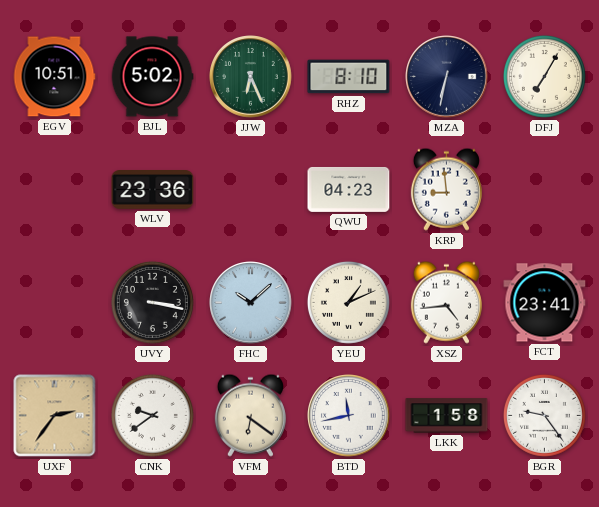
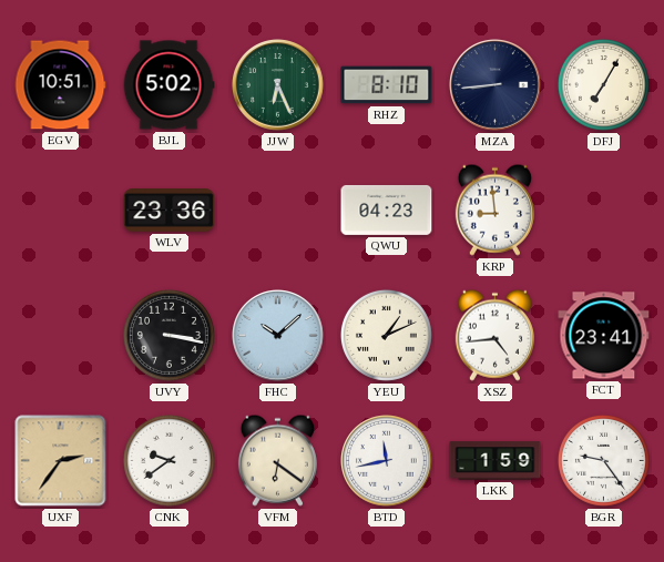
MZA: 6:32 -> 8:44
LKK: 1:58 -> 1:59
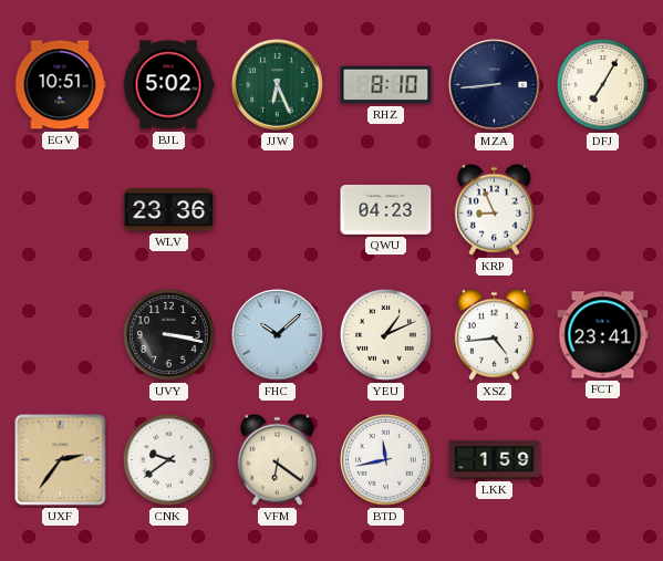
KRP: 8:59 -> 8:56
BGR: 9:24 -> none
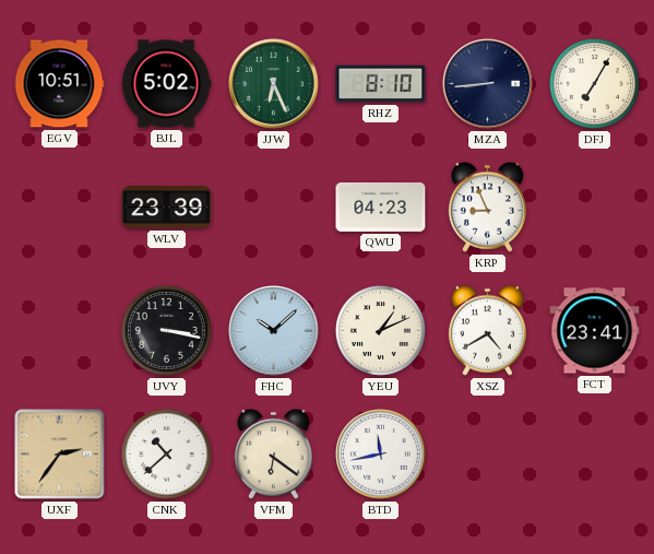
WLV: 23:36 -> 23:39
XSZ: 4:44 -> 4:40
CNK: 9:39 -> 10:38
LKK: 1:59 -> none
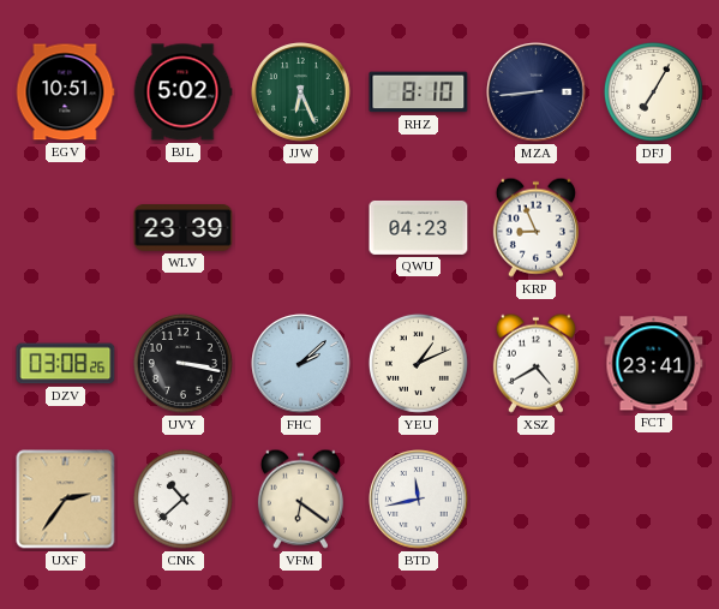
DZV: none -> 03:08
FHC: 10:08 -> 2:08
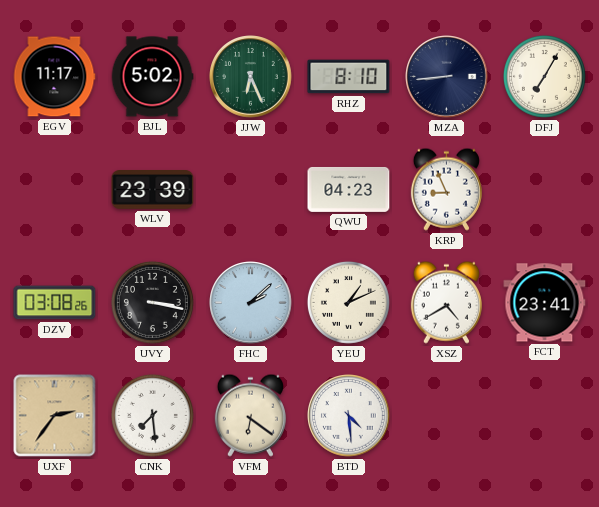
EGV: 10:51 -> 11:17
CNK: 10:38 -> 7:29
BTD: 11:43 -> 4:29
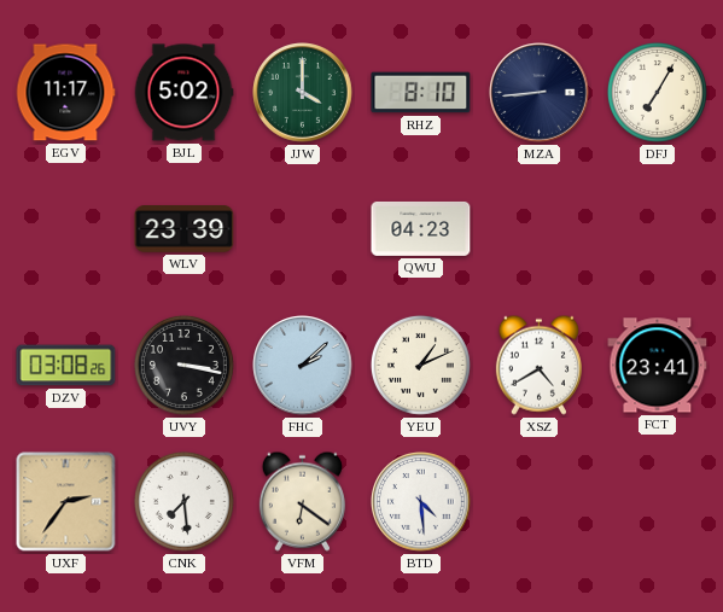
JJW: 6:26 -> 4:00
KRP: 8:56 -> none
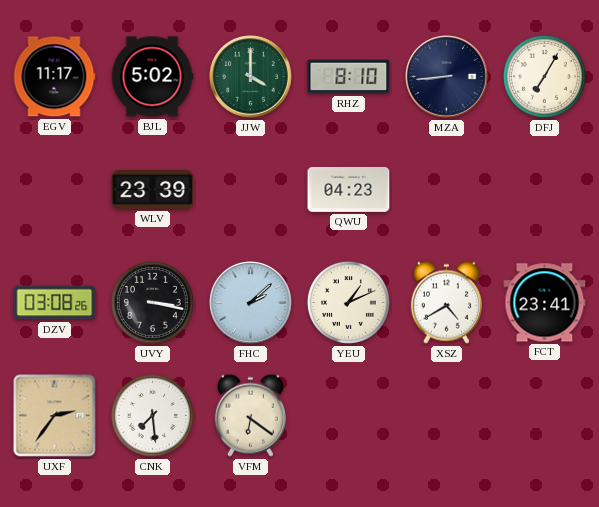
BTD: 4:29 -> none
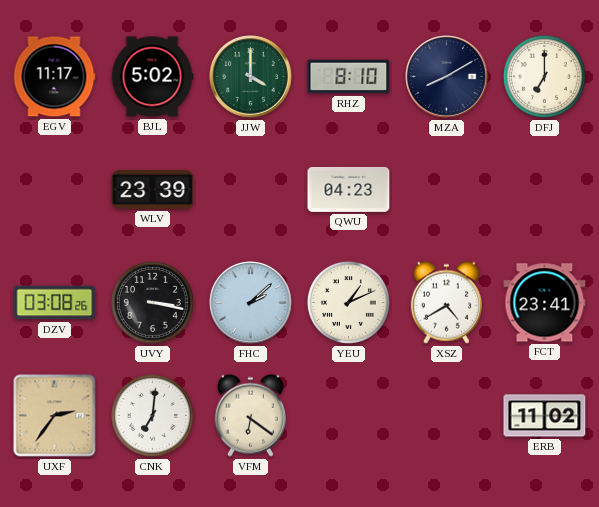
MZA: 8:44 -> 8:10
DFJ: 7:05 -> 7:00
CNK: 7:29 -> 7:01
ERB: none -> 11:02
